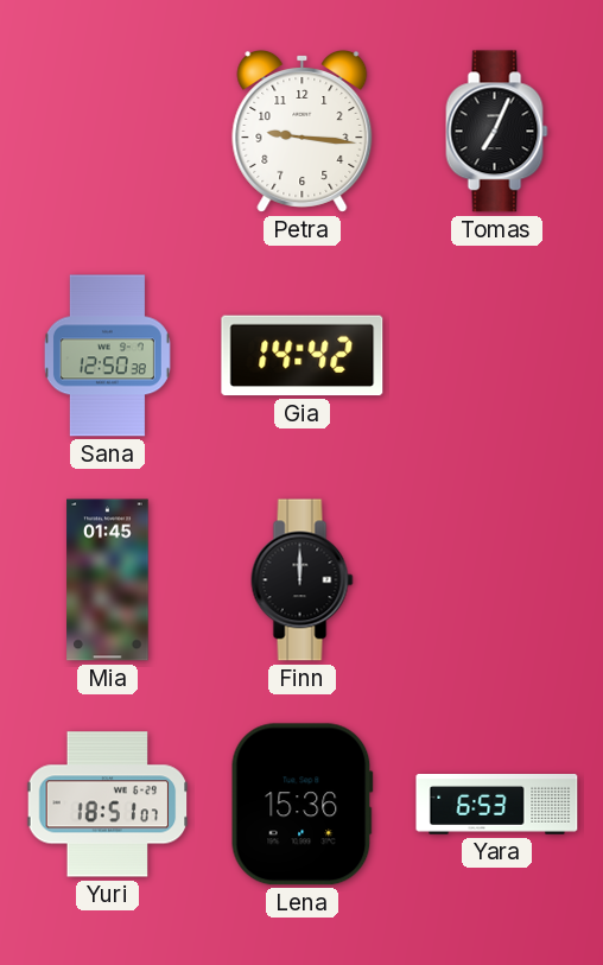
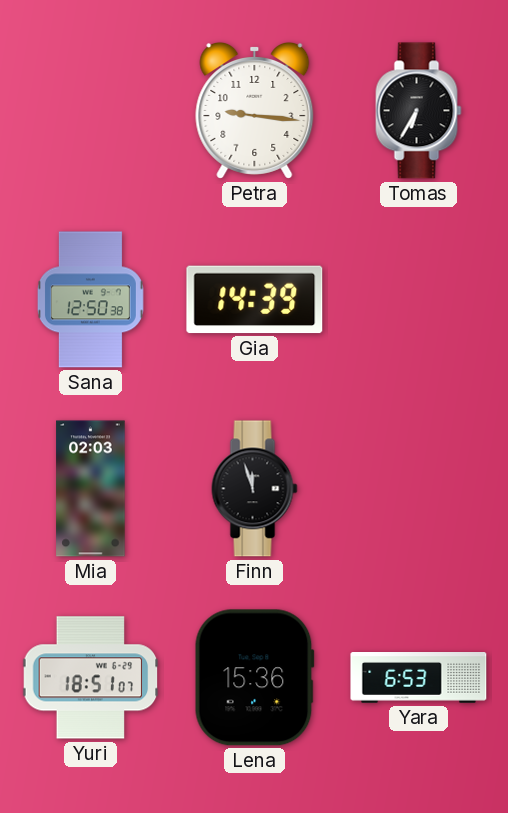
Tomas: 7:04 -> 6:35
Gia: 14:42 -> 14:39
Mia: 01:45 -> 02:03
Finn: 12:00 -> 11:57
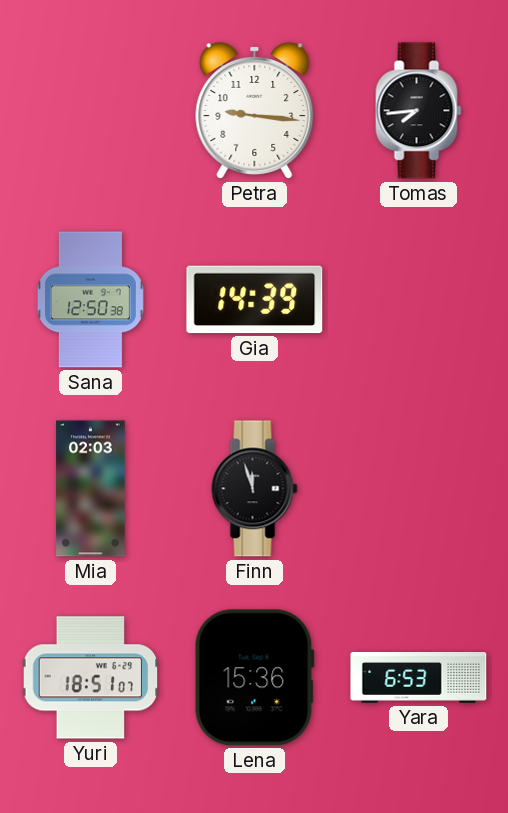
Tomas: 6:35 -> 7:44
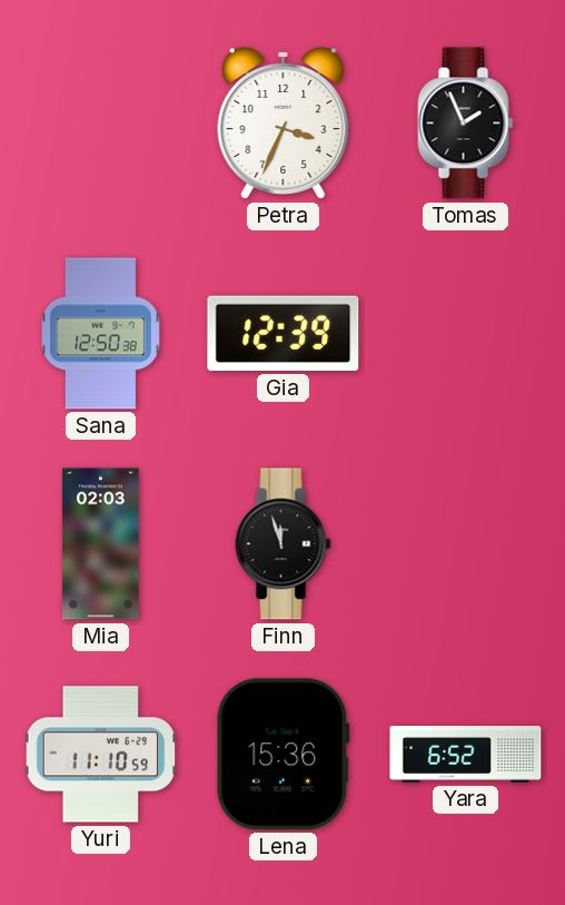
Petra: 9:16 -> 3:34
Tomas: 7:44 -> 1:56
Gia: 14:39 -> 12:39
Yuri: 18:51 -> 11:10
Yara: 6:53 -> 6:52
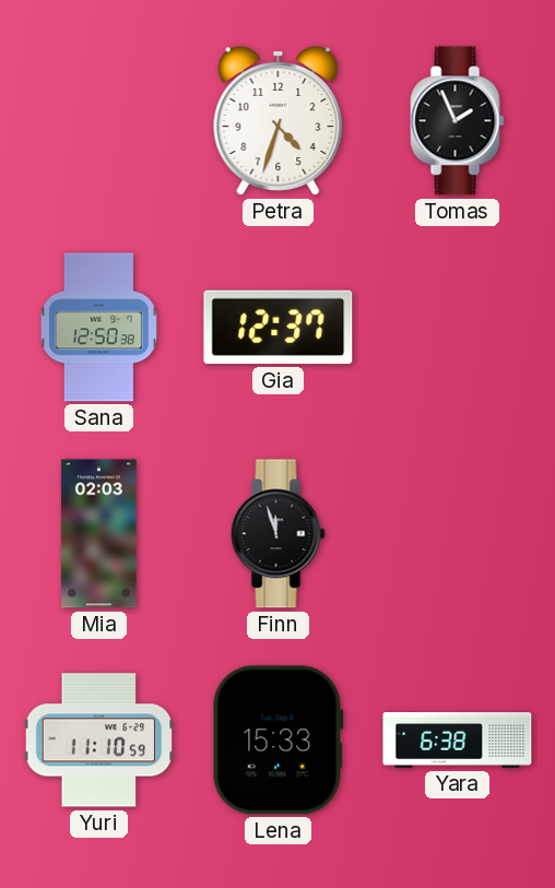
Petra: 3:34 -> 4:33
Gia: 12:39 -> 12:37
Lena: 15:36 -> 15:33
Yara: 6:52 -> 6:38
